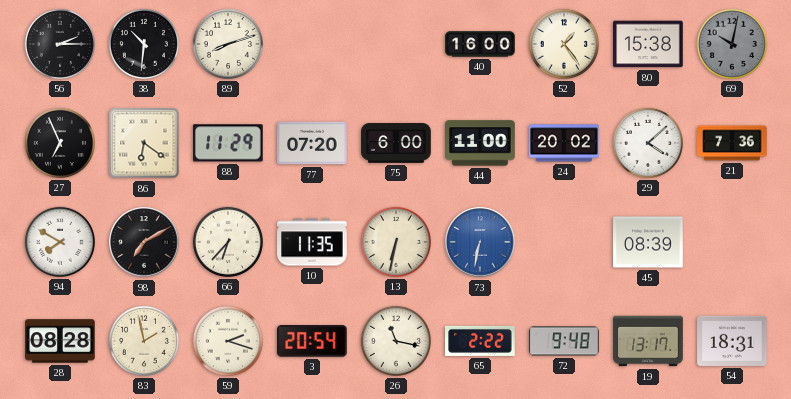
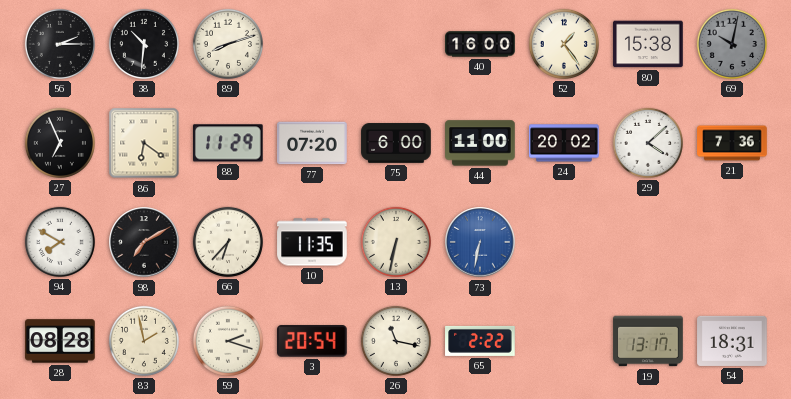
45: 08:39 -> none
72: 9:48 -> none
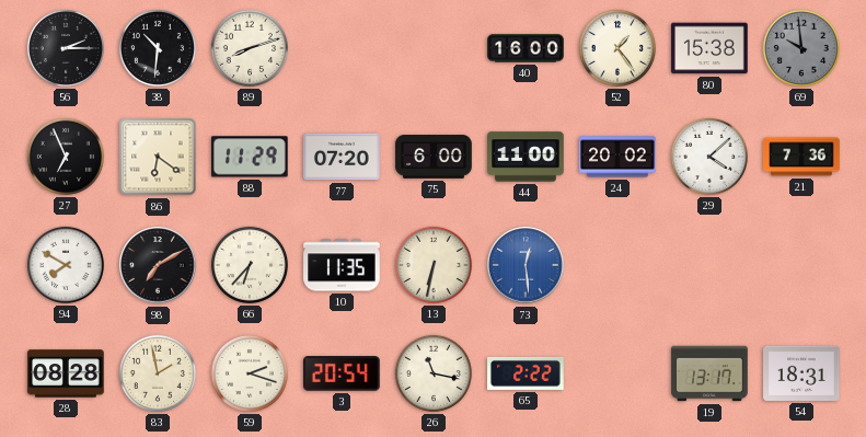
69: 10:02 -> 9:59
73: 6:32 -> 12:29
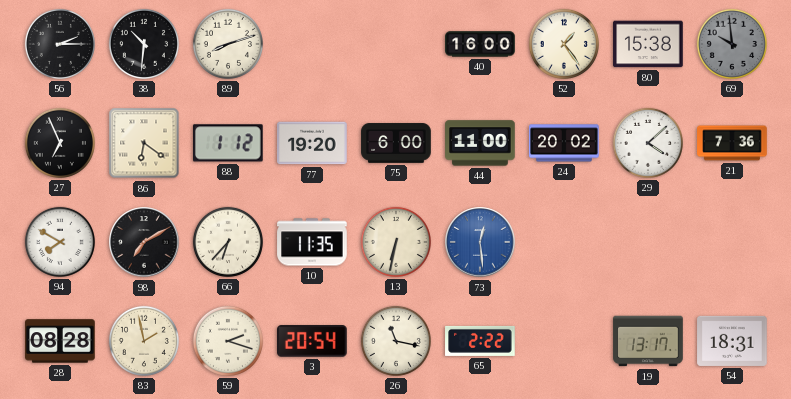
88: 11:29 -> 1:12
77: 07:20 -> 19:20
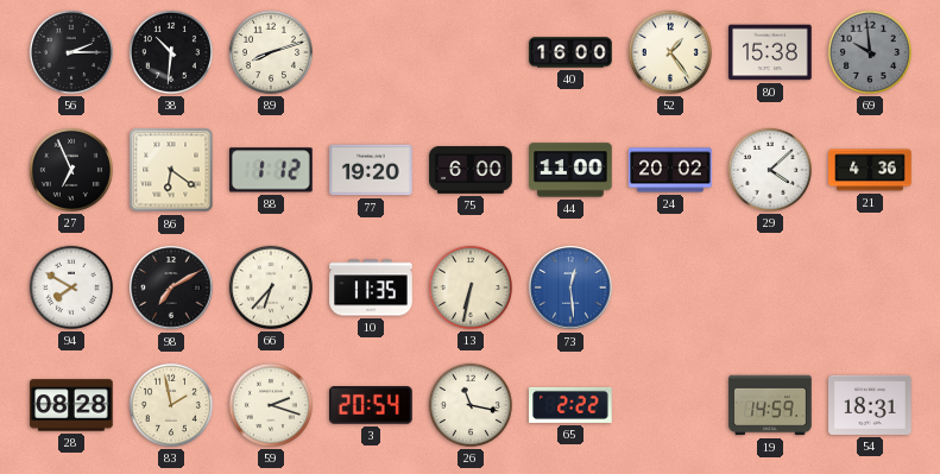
21: 7:36 -> 4:36
19: 13:17 -> 14:59
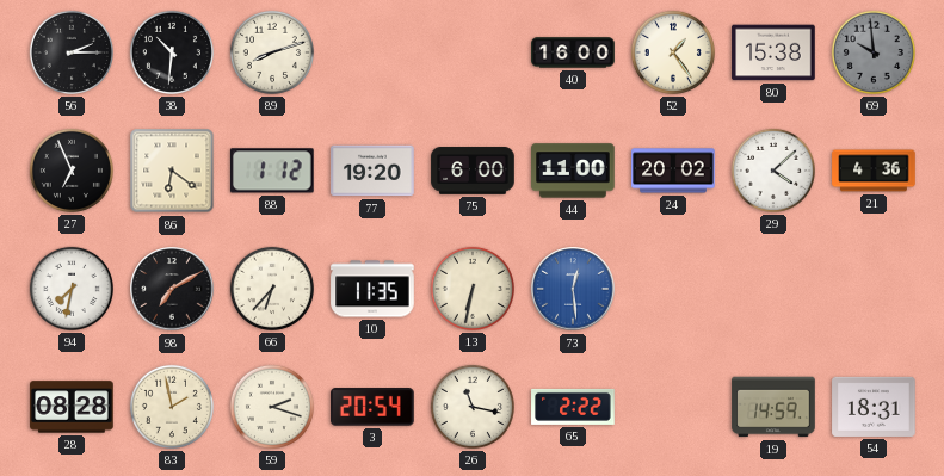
94: 7:50 -> 7:32
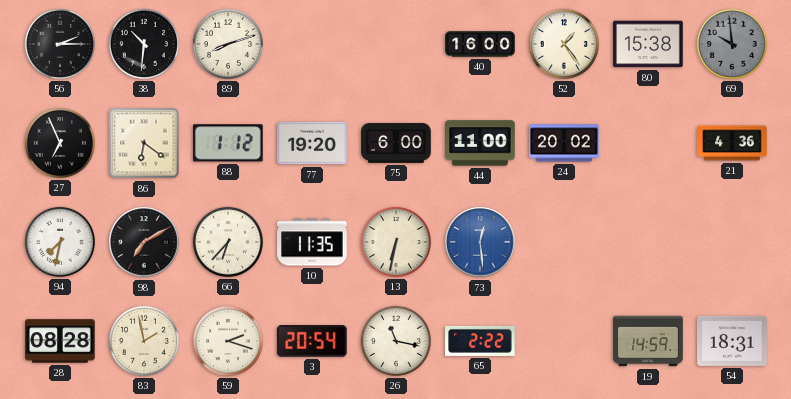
29: 4:08 -> none
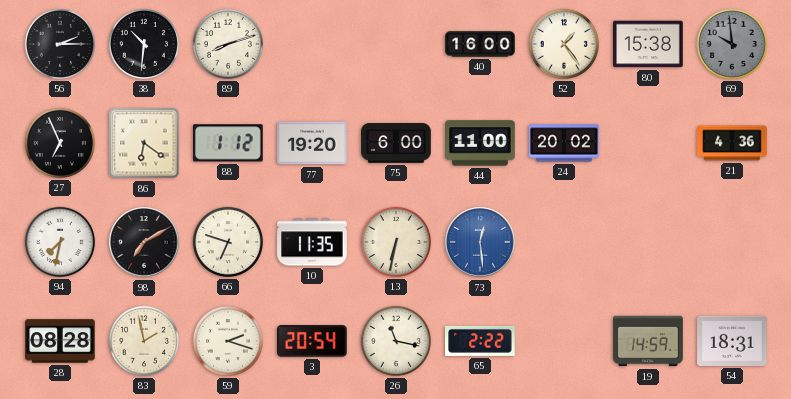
66: 6:37 -> 6:48
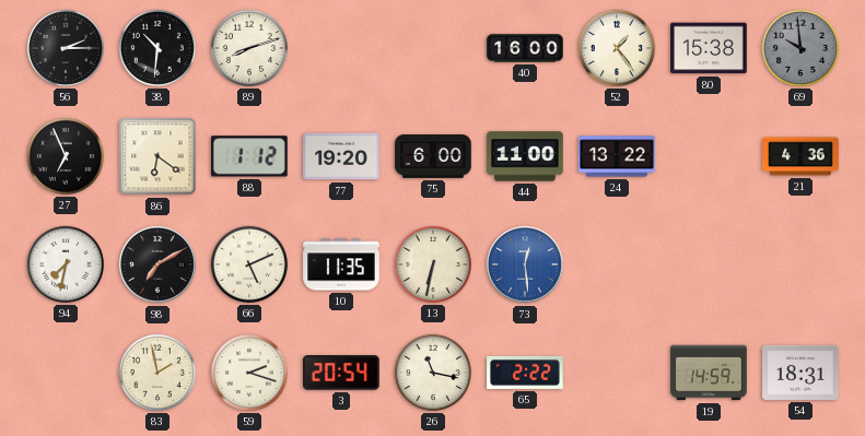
24: 20:02 -> 13:22
66: 6:48 -> 5:11
28: 08:28 -> none
